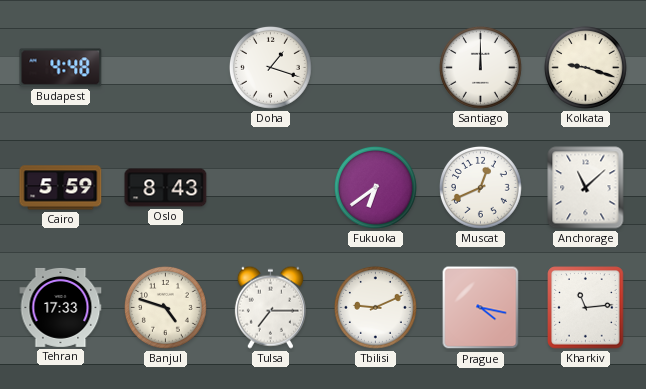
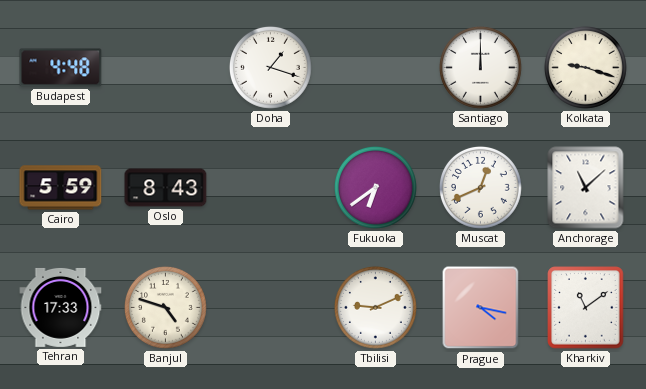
Tulsa: 7:15 -> none
Kharkiv: 11:14 -> 11:09
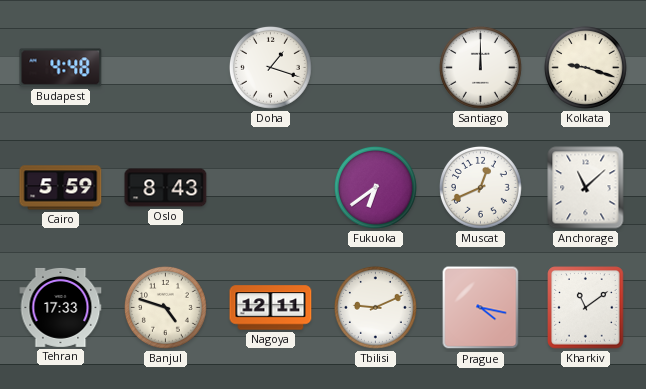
Nagoya: none -> 12:11
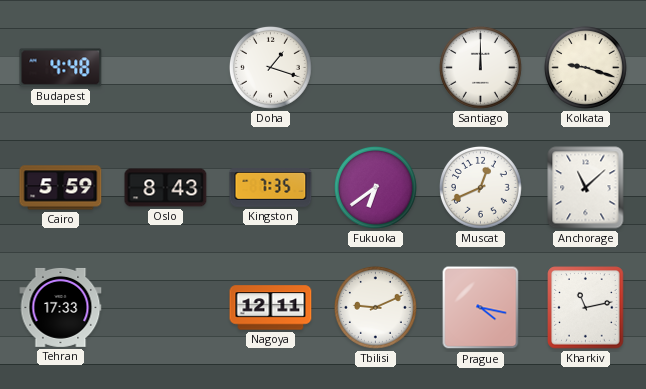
Kingston: none -> 7:35
Banjul: 4:48 -> none
Kharkiv: 11:09 -> 11:13
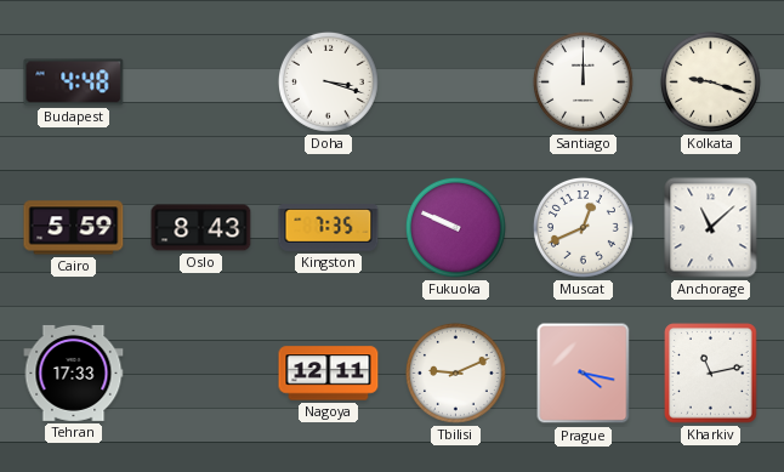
Doha: 1:18 -> 3:18
Fukuoka: 6:39 -> 9:49
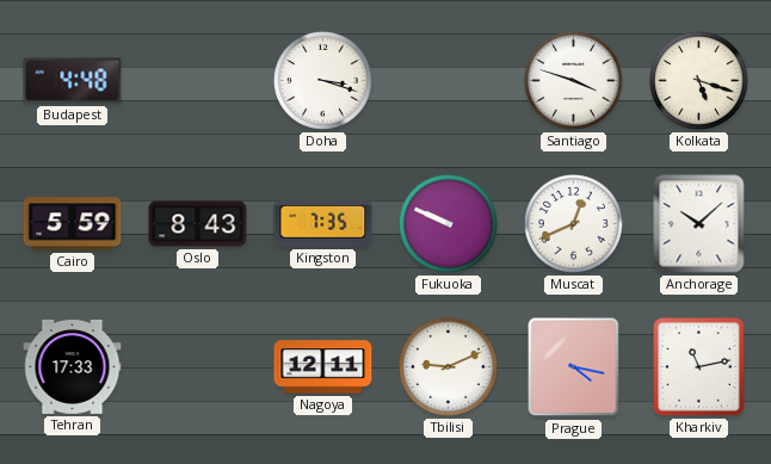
Santiago: 12:00 -> 3:48
Kolkata: 9:18 -> 5:18
Anchorage: 11:08 -> 10:08
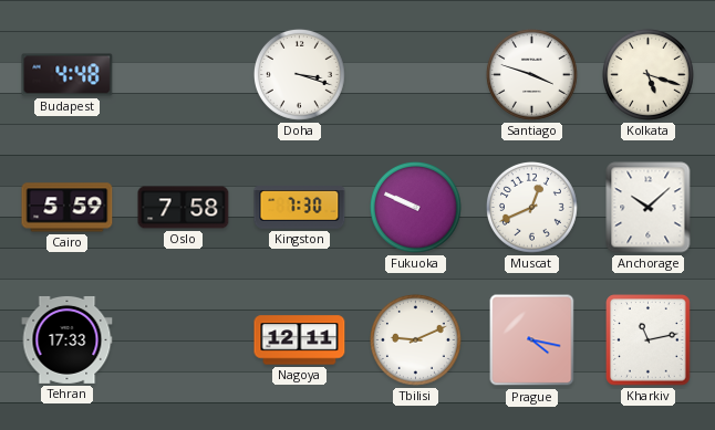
Oslo: 8:43 -> 7:58
Kingston: 7:35 -> 7:30
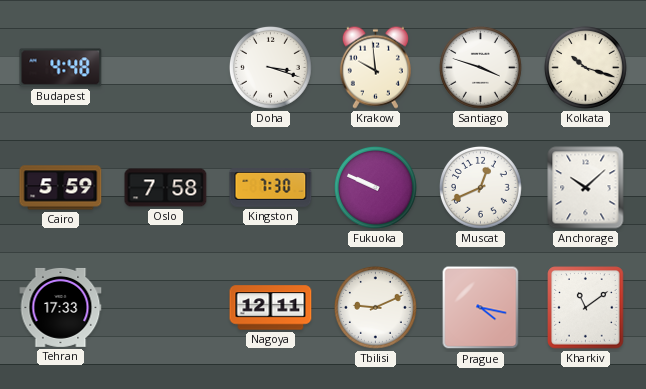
Krakow: none -> 9:59
Kolkata: 5:18 -> 10:18
Kharkiv: 11:13 -> 11:09
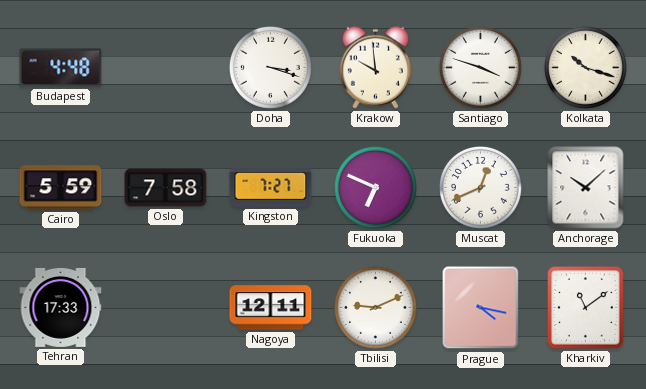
Kingston: 7:30 -> 7:27
Fukuoka: 9:49 -> 6:49
